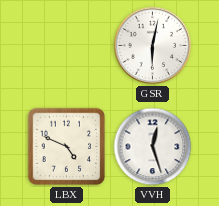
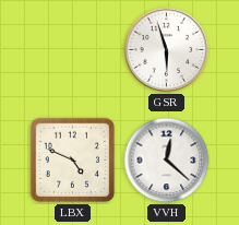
GSR: 6:02 -> 5:57
VVH: 12:27 -> 12:22
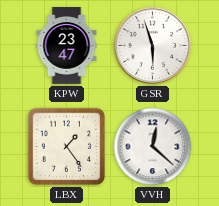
KPW: none -> 23:47
LBX: 4:49 -> 1:24
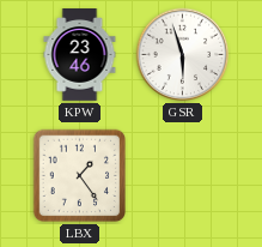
KPW: 23:47 -> 23:46
VVH: 12:22 -> none
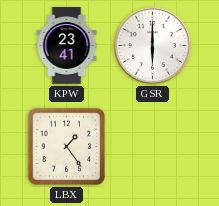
KPW: 23:46 -> 23:41
GSR: 5:57 -> 6:00
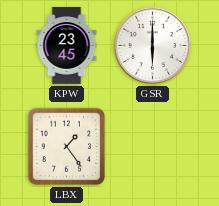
KPW: 23:41 -> 23:45
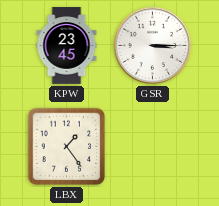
GSR: 6:00 -> 3:15
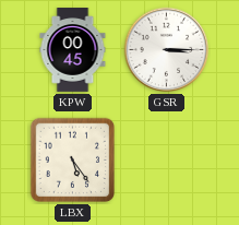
KPW: 23:45 -> 00:45
LBX: 1:24 -> 5:24
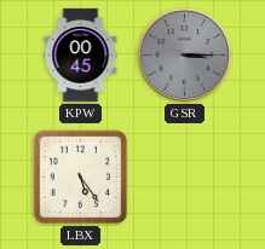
GSR dial: white -> grey
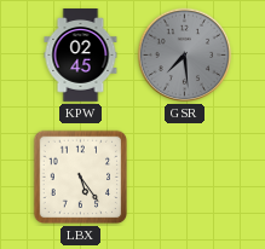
KPW: 00:45 -> 02:45
GSR: 3:15 -> 7:29
